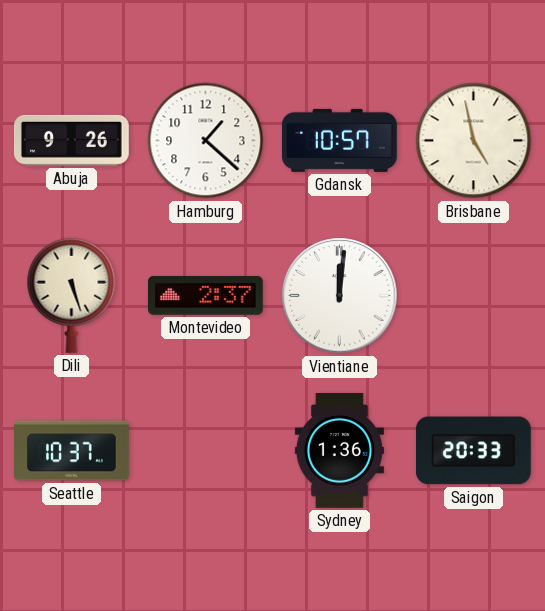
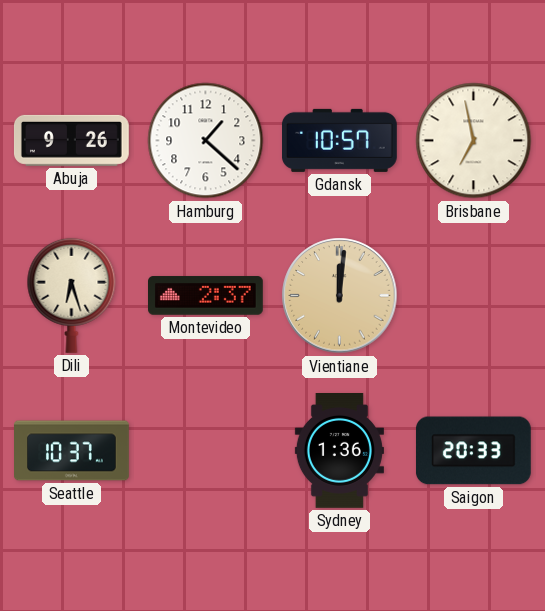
Brisbane: 4:58 -> 6:58
Dili: 5:27 -> 6:27
Vientiane dial: white -> champagne
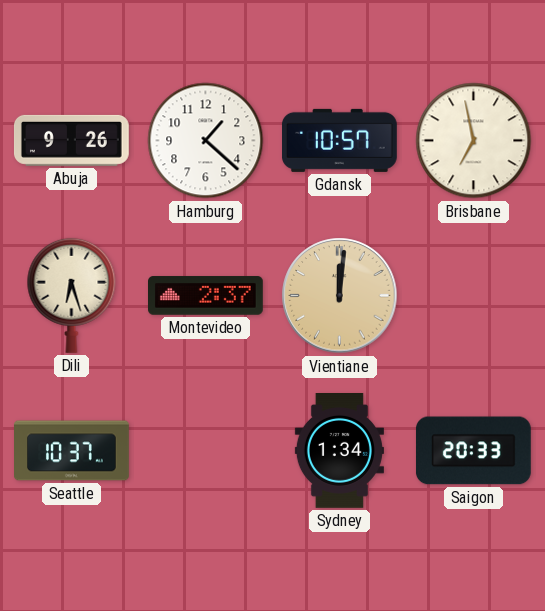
Sydney: 1:36 -> 1:34
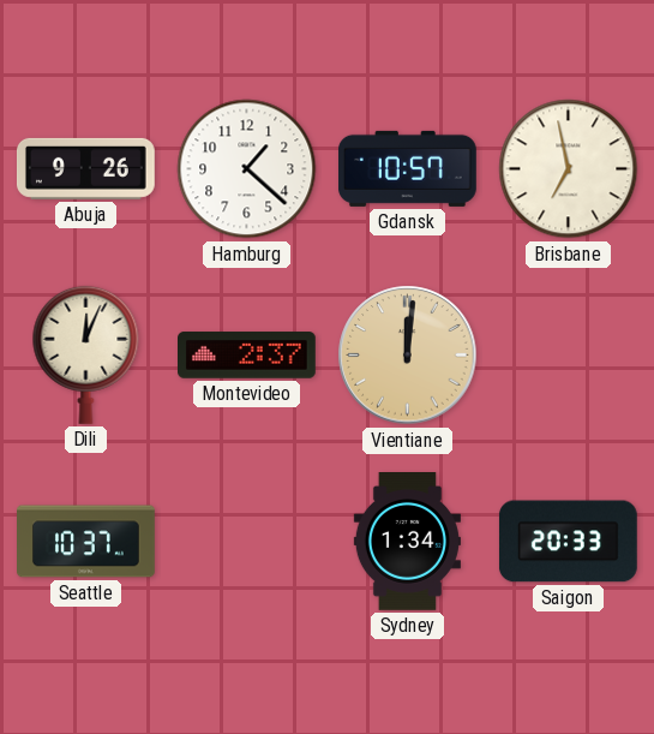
Dili: 6:27 -> 12:04
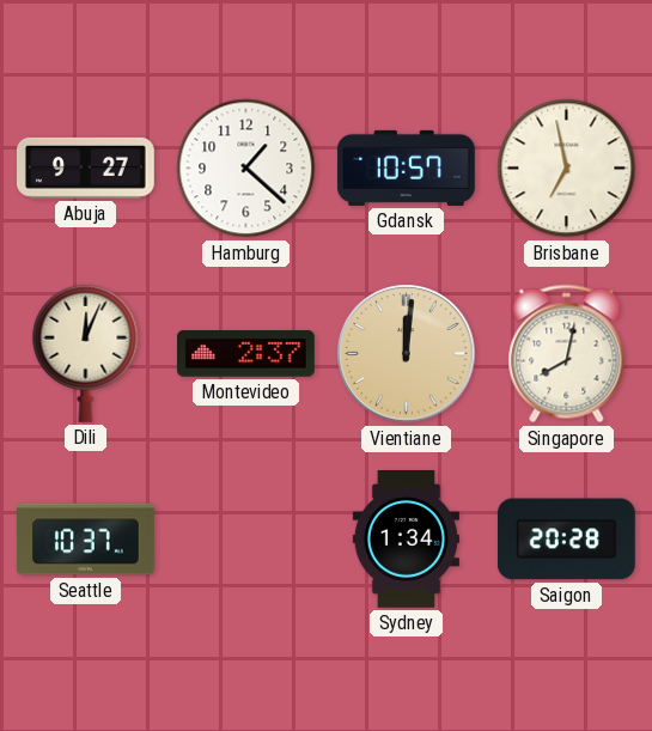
Abuja: 9:26 -> 9:27
Singapore: none -> 8:02
Saigon: 20:33 -> 20:28
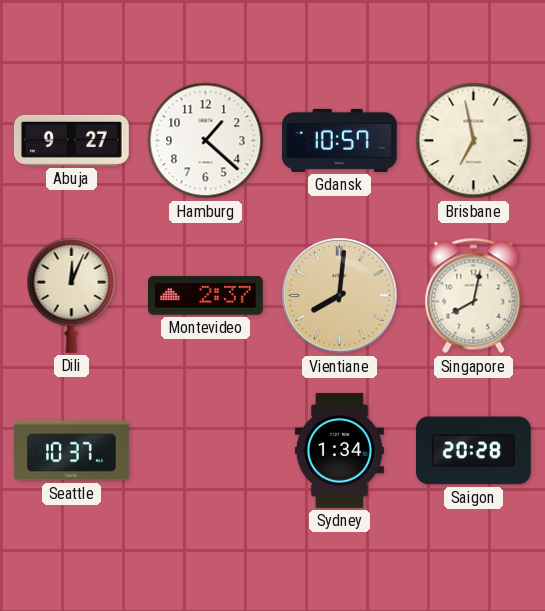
Vientiane: 12:01 -> 8:01
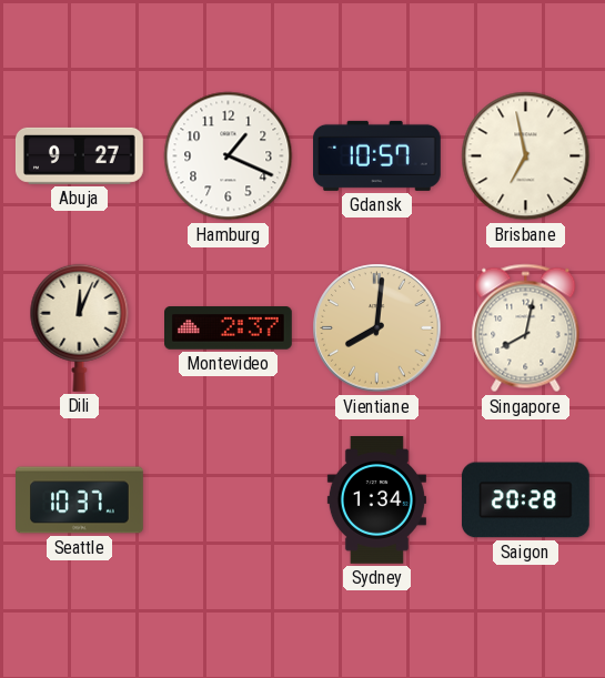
Hamburg: 1:22 -> 1:19
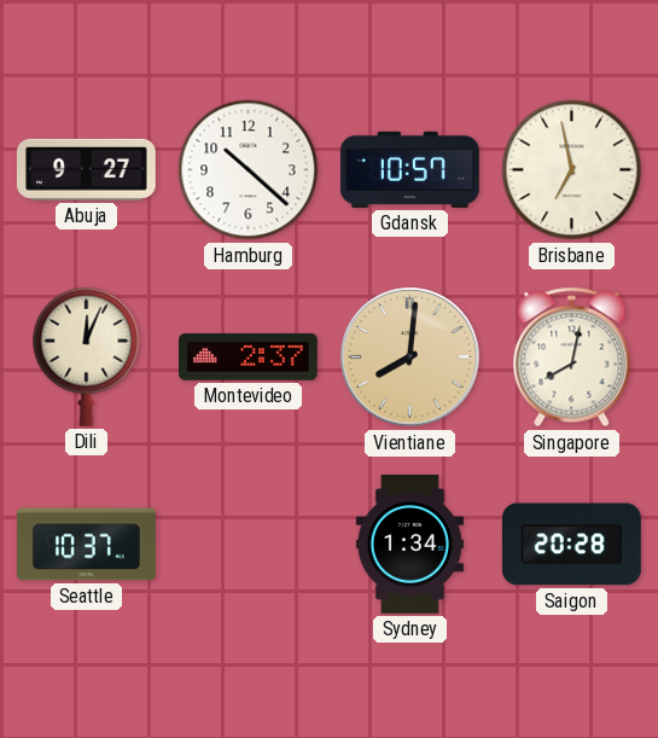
Hamburg: 1:19 -> 10:22
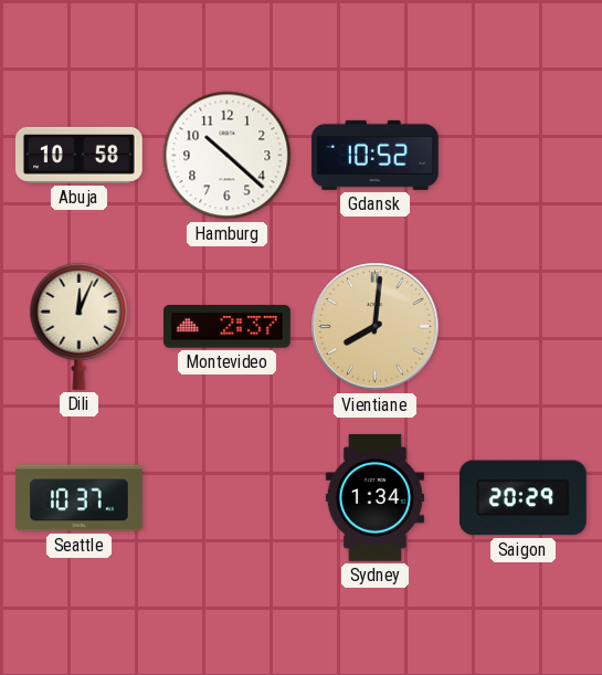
Abuja: 9:27 -> 10:58
Gdansk: 10:57 -> 10:52
Brisbane: 6:58 -> none
Singapore: 8:02 -> none
Saigon: 20:28 -> 20:29
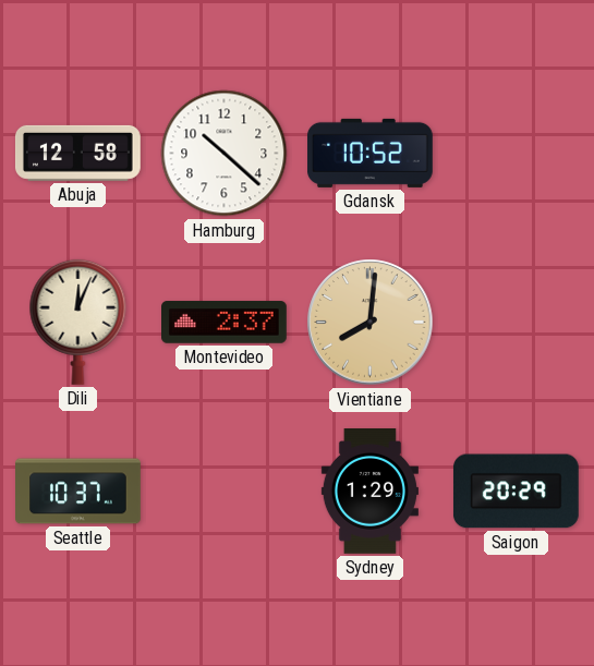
Abuja: 10:58 -> 12:58
Sydney: 1:34 -> 1:29
